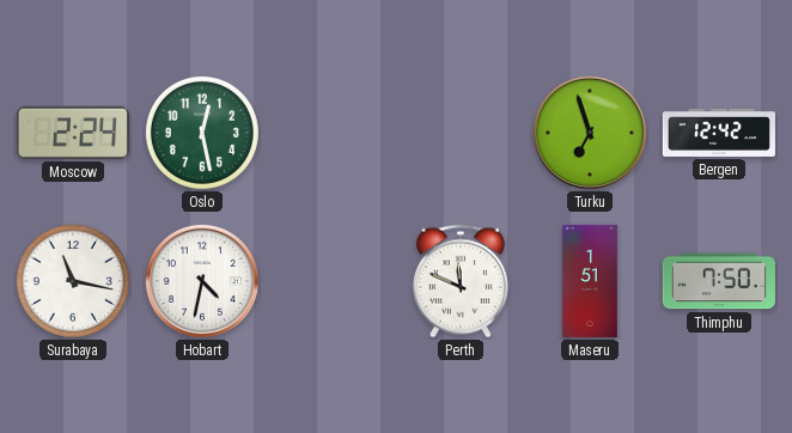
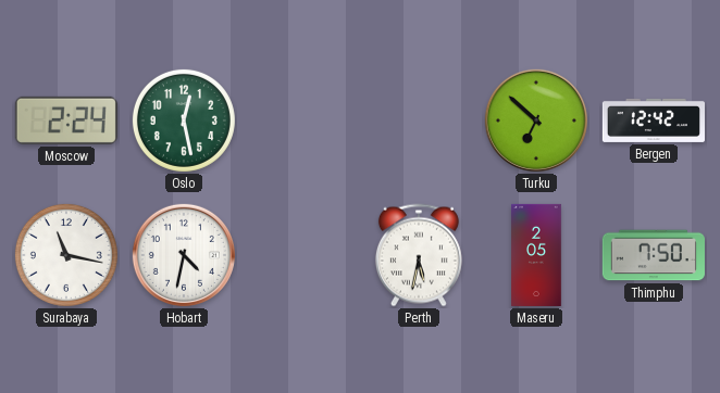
Turku: 6:57 -> 6:52
Perth: 11:49 -> 5:32
Maseru: 1:51 -> 2:05
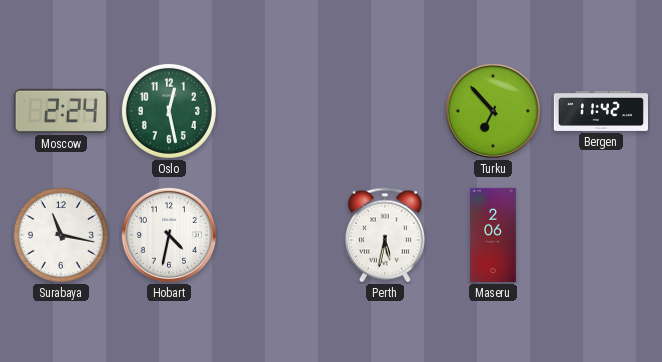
Turku: 6:52 -> 6:53
Bergen: 12:42 -> 11:42
Maseru: 2:05 -> 2:06
Thimphu: 7:50 -> none
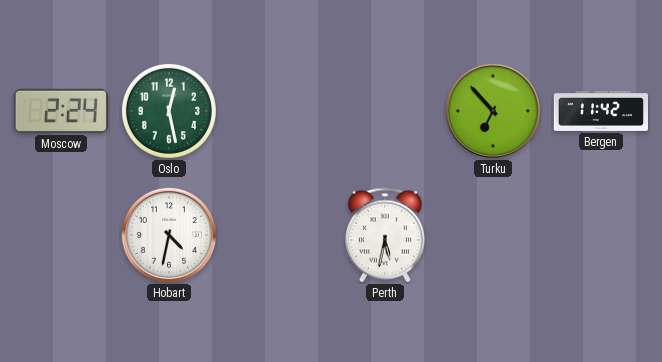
Surabaya: 11:17 -> none
Maseru: 2:06 -> none
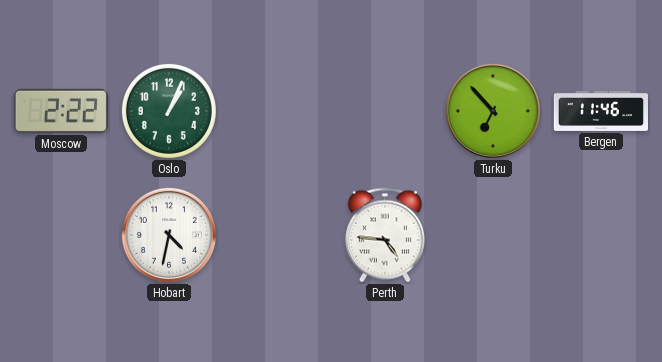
Moscow: 2:24 -> 2:22
Oslo: 12:28 -> 1:04
Bergen: 11:42 -> 11:46
Perth: 5:32 -> 4:46
